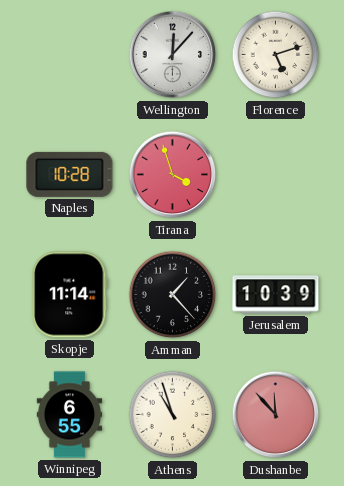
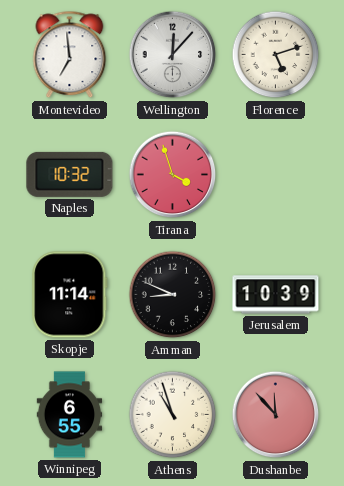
Montevideo: none -> 6:59
Naples: 10:28 -> 10:32
Amman: 1:23 -> 8:49
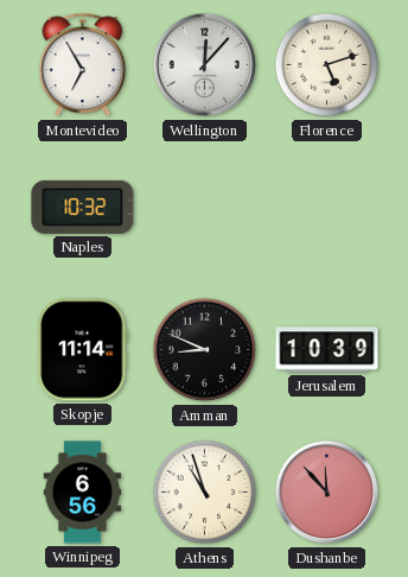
Montevideo: 6:59 -> 6:55
Tirana: 3:57 -> none
Winnipeg: 6:55 -> 6:56
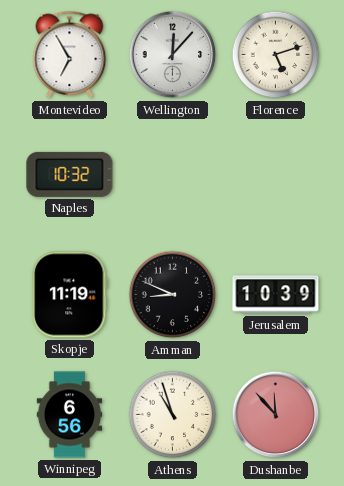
Skopje: 11:14 -> 11:19
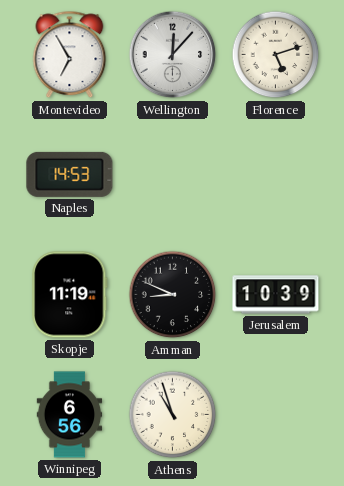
Naples: 10:32 -> 14:53
Dushanbe: 11:53 -> none
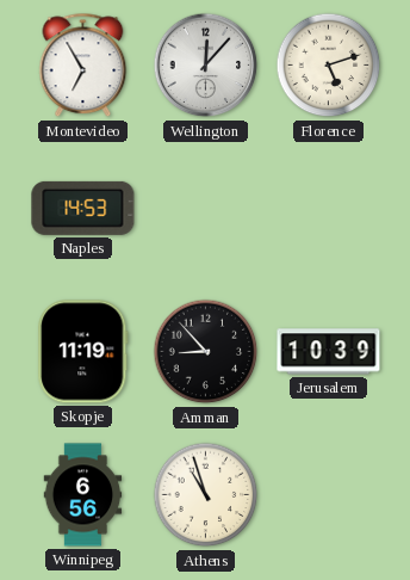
Amman: 8:49 -> 8:53
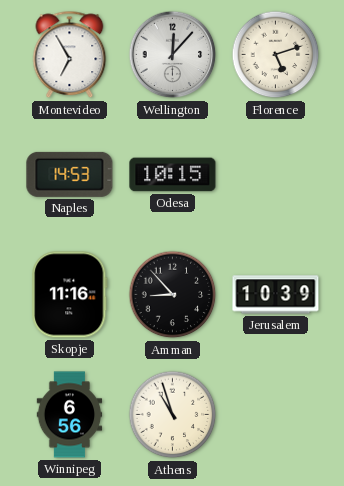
Odesa: none -> 10:15
Skopje: 11:19 -> 11:16
